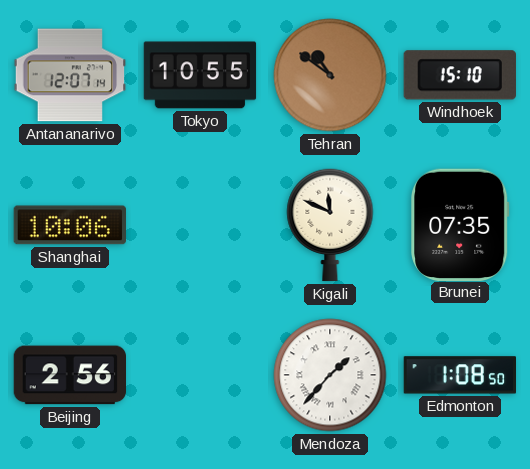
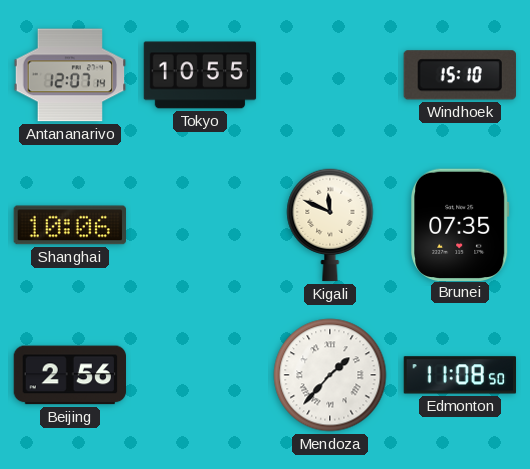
Tehran: 10:51 -> none
Edmonton: 1:08 -> 11:08
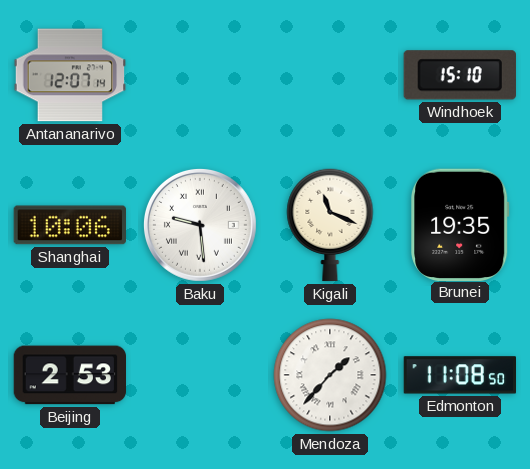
Tokyo: 10:55 -> none
Baku: none -> 9:29
Kigali: 11:49 -> 11:19
Brunei: 07:35 -> 19:35
Beijing: 2:56 -> 2:53
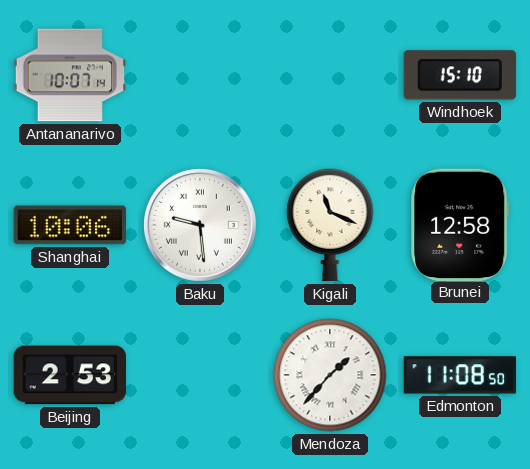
Antananarivo: 12:07 -> 10:07
Brunei: 19:35 -> 12:58
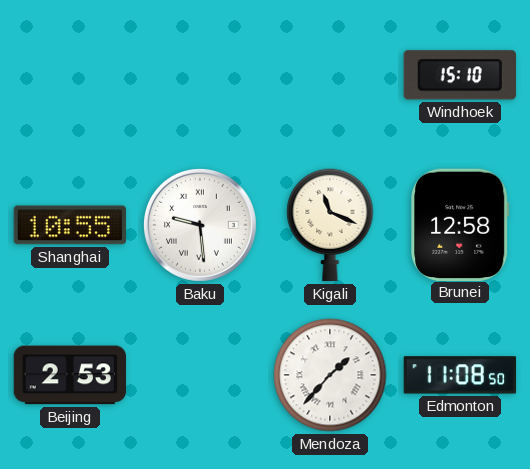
Antananarivo: 10:07 -> none
Shanghai: 10:06 -> 10:55
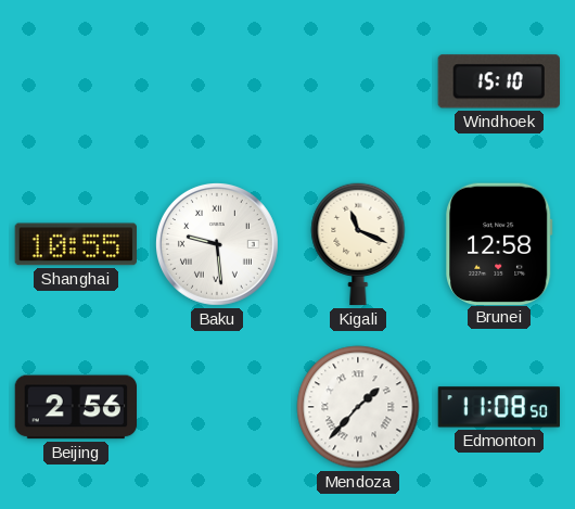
Beijing: 2:53 -> 2:56
